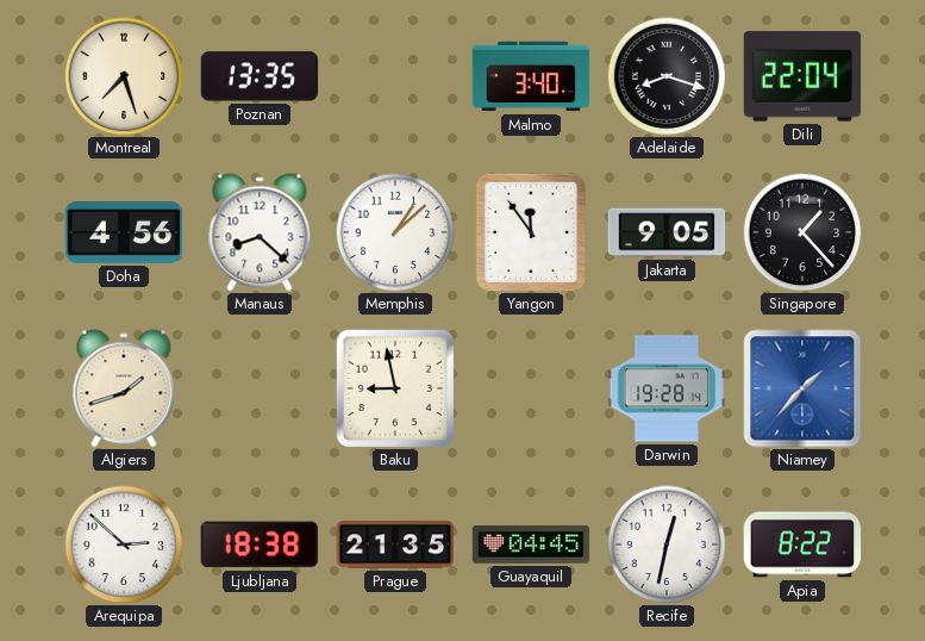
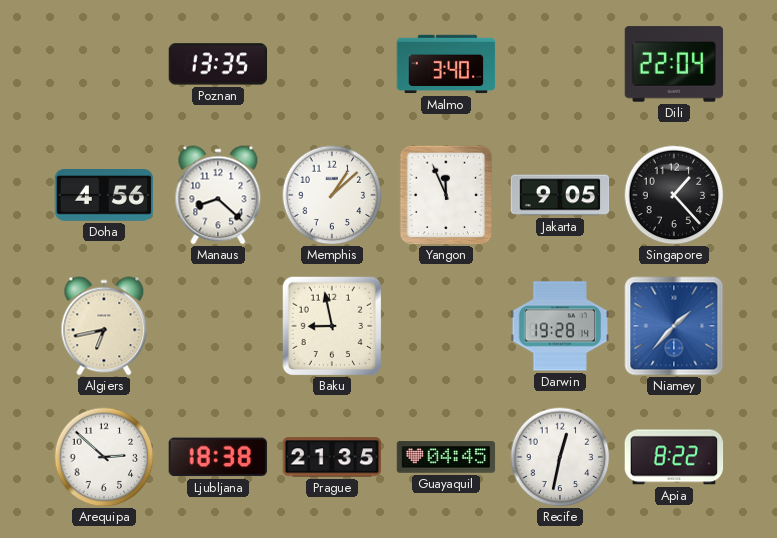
Montreal: 7:27 -> none
Adelaide: 8:18 -> none
Yangon: 11:54 -> 11:56
Algiers: 1:42 -> 6:43
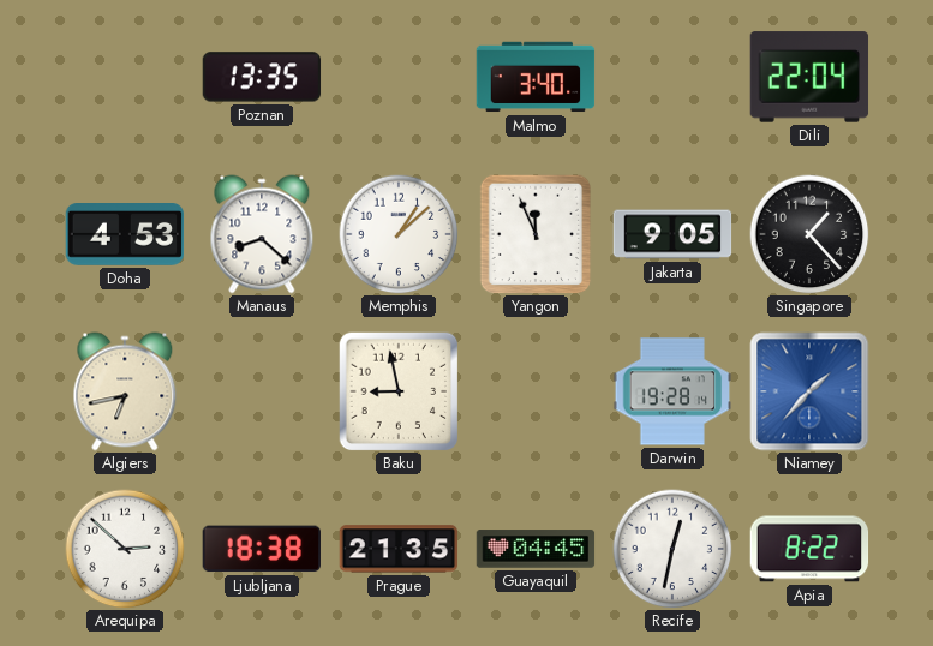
Doha: 4:56 -> 4:53
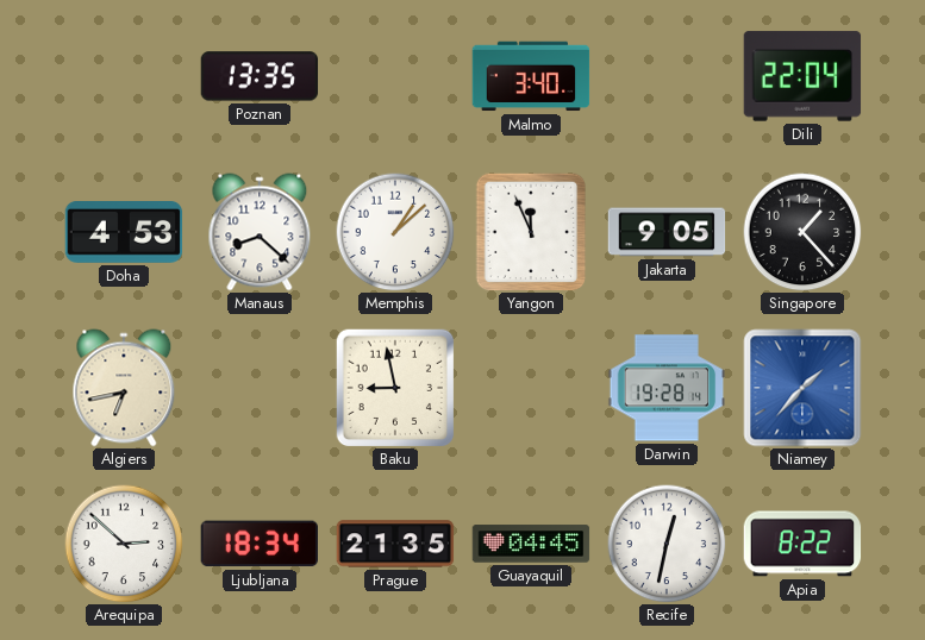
Ljubljana: 18:38 -> 18:34
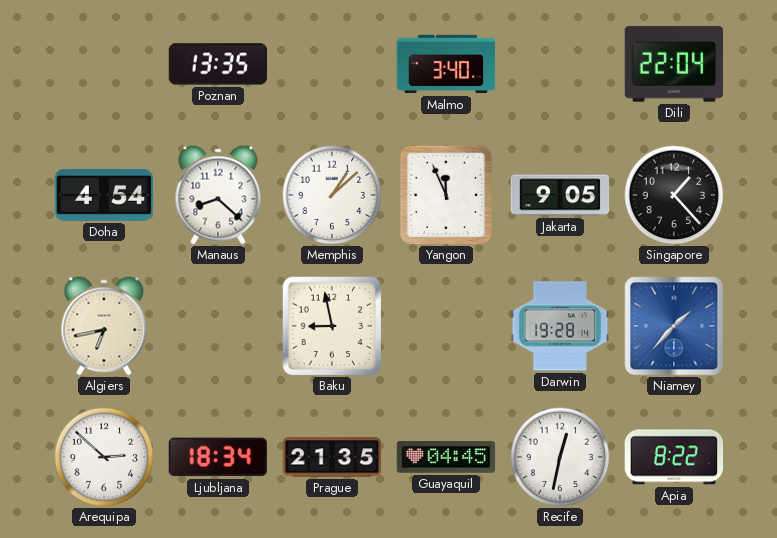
Doha: 4:53 -> 4:54
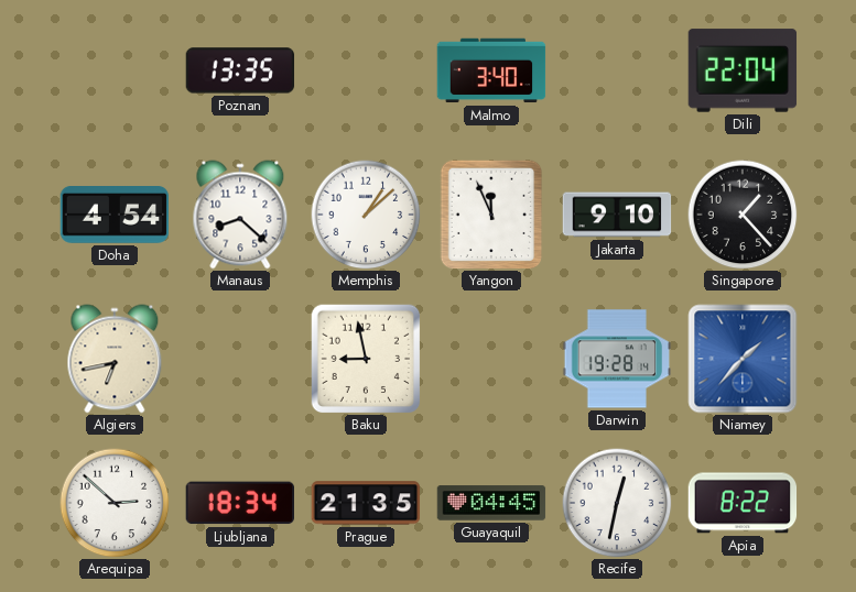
Jakarta: 9:05 -> 9:10
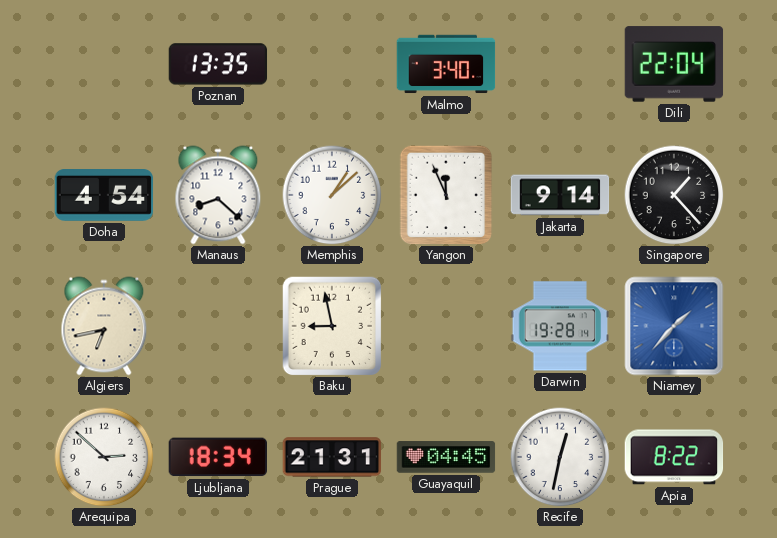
Jakarta: 9:10 -> 9:14
Prague: 21:35 -> 21:31
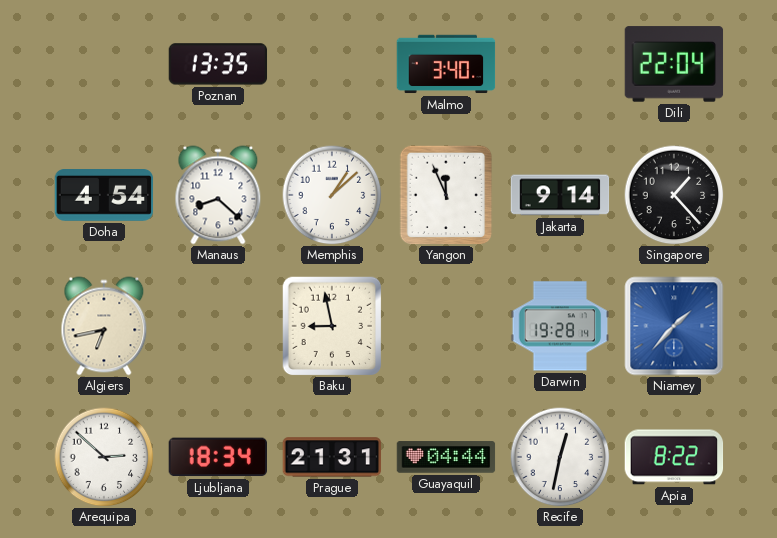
Guayaquil: 04:45 -> 04:44
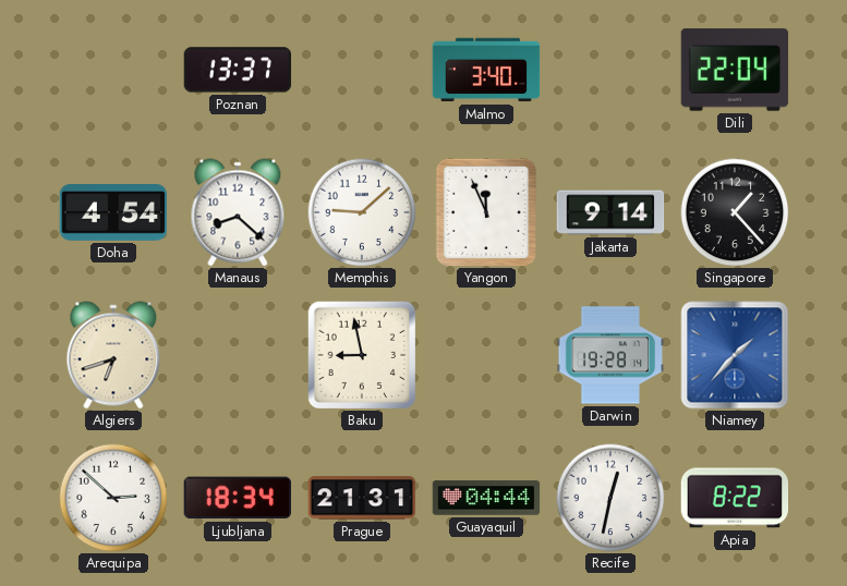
Poznan: 13:35 -> 13:37
Memphis: 1:08 -> 9:08
Algiers: 6:43 -> 6:42
